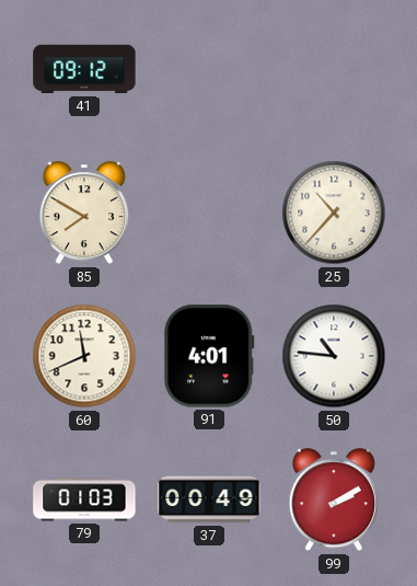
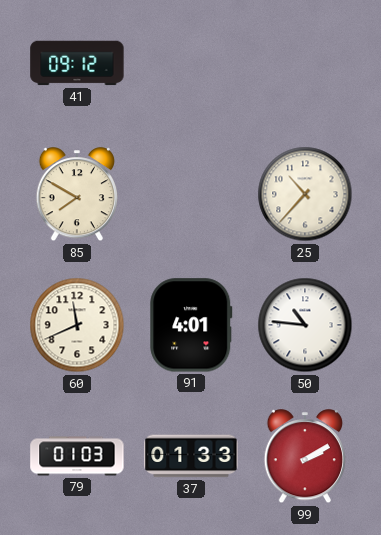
37: 00:49 -> 01:33
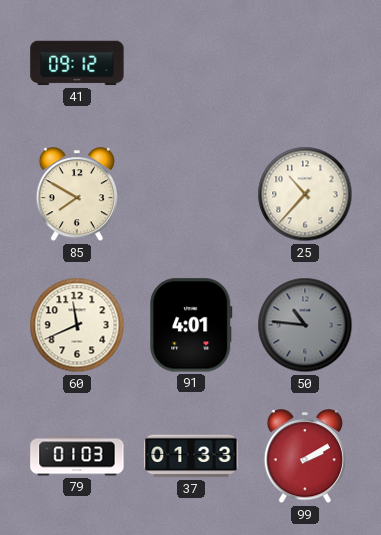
50 dial: white -> grey
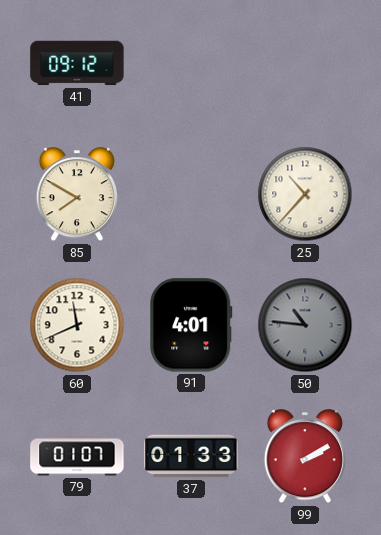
79: 01:03 -> 01:07
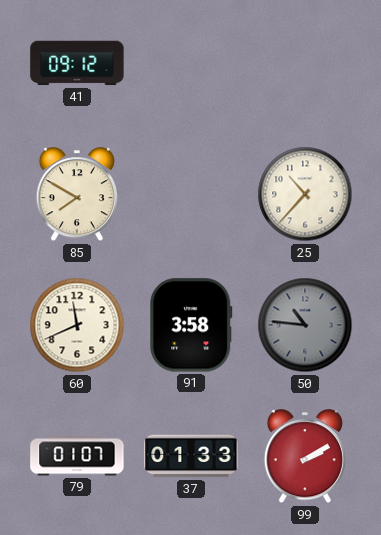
91: 4:01 -> 3:58
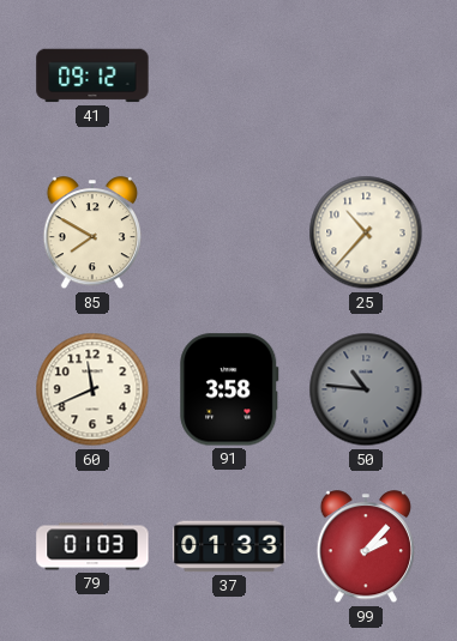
79: 01:07 -> 01:03
99: 2:10 -> 2:07
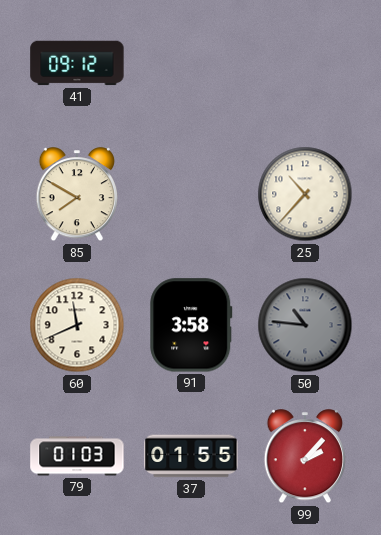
37: 01:33 -> 01:55
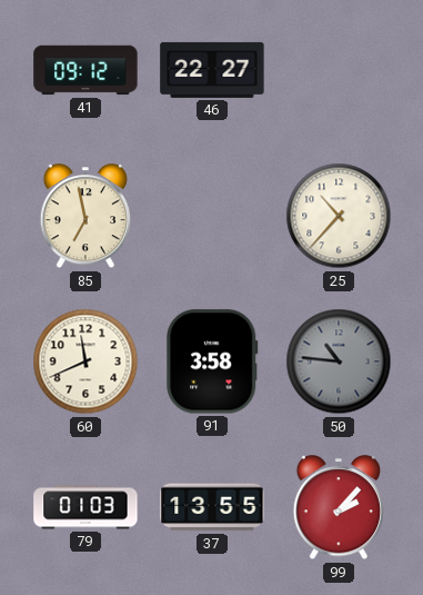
46: none -> 22:27
85: 7:50 -> 6:58
37: 01:55 -> 13:55
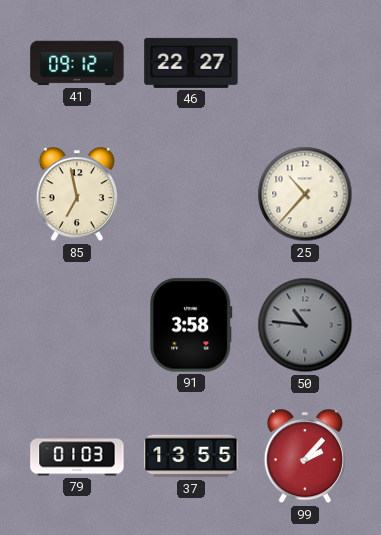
60: 11:41 -> none
